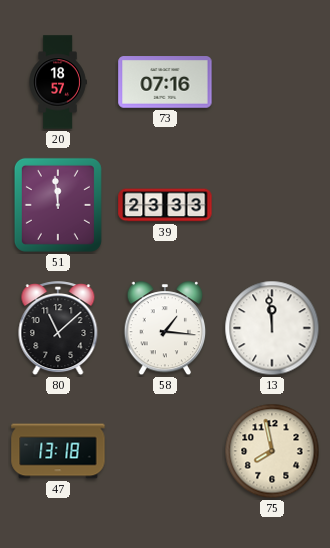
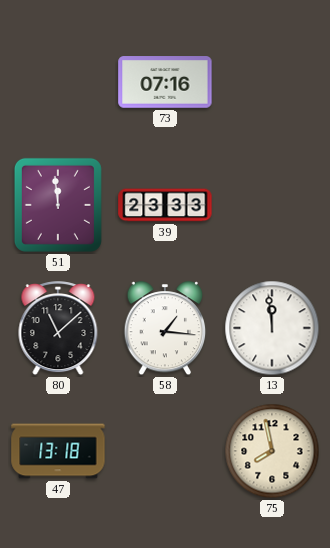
20: 18:57 -> none
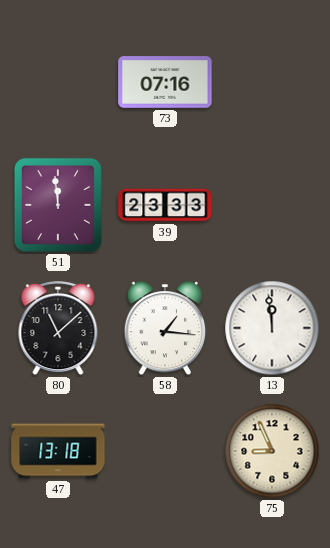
75: 7:58 -> 8:56
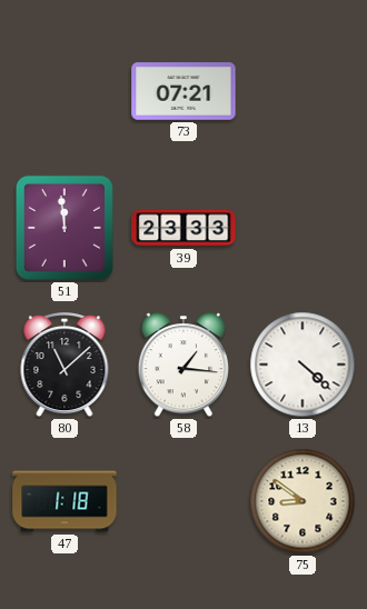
73: 07:16 -> 07:21
13: 11:59 -> 4:22
47: 13:18 -> 1:18
75: 8:56 -> 8:51
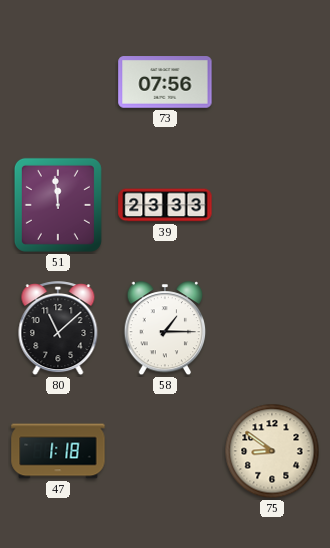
73: 07:21 -> 07:56
58: 1:16 -> 1:15
13: 4:22 -> none
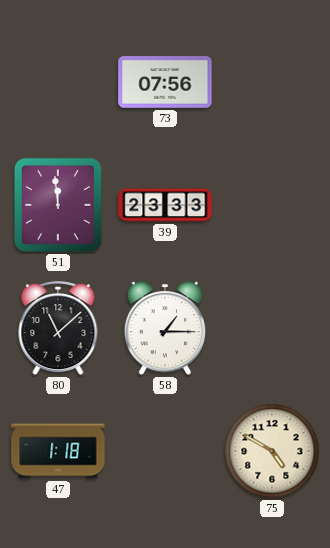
75: 8:51 -> 4:50
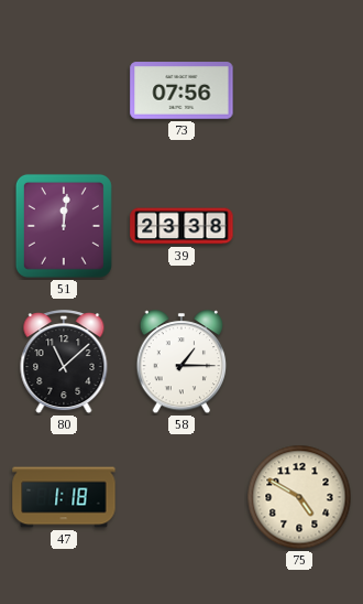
51: 11:59 -> 12:01
39: 23:33 -> 23:38
